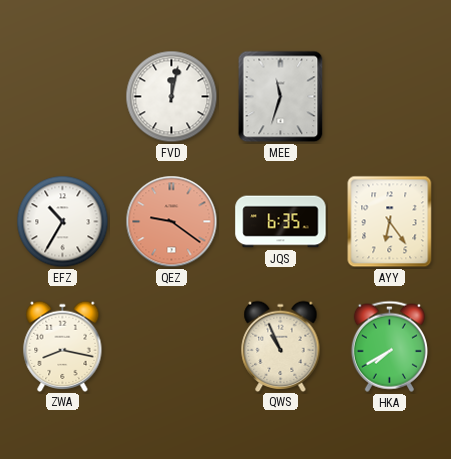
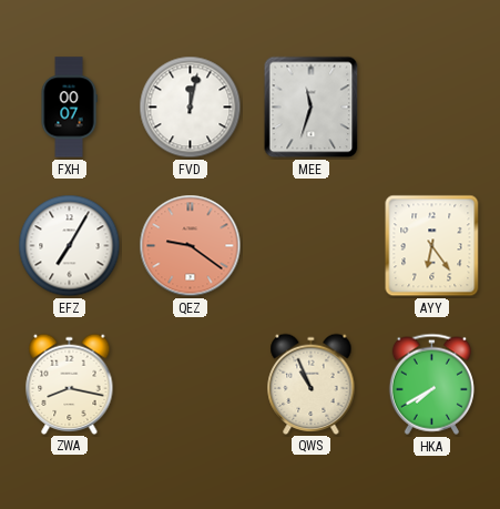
FXH: none -> 00:07
EFZ: 10:35 -> 7:05
JQS: 6:35 -> none
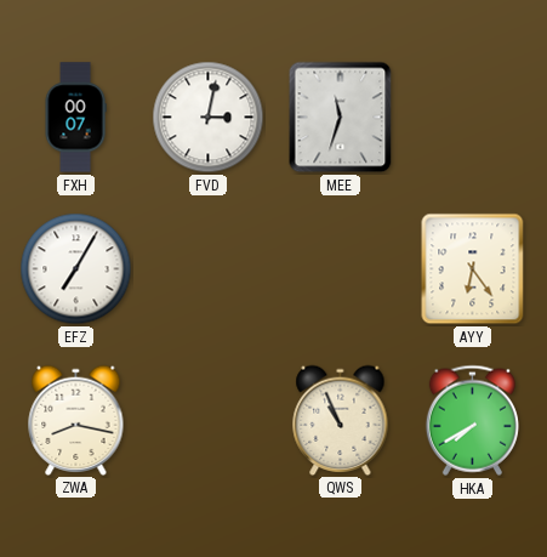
FVD: 12:02 -> 3:02
QEZ: 9:21 -> none
